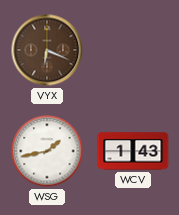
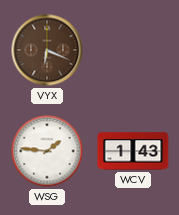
WSG: 1:43 -> 1:46
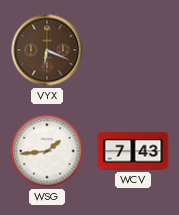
WSG: 1:46 -> 1:44
WCV: 1:43 -> 7:43
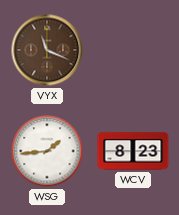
VYX: 6:19 -> 11:19
WCV: 7:43 -> 8:23
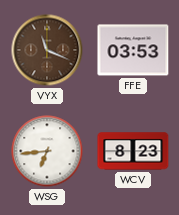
FFE: none -> 03:53
WSG: 1:44 -> 6:44
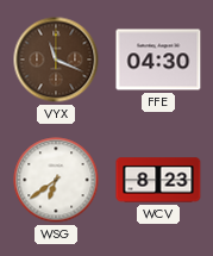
FFE: 03:53 -> 04:30
WSG: 6:44 -> 6:39
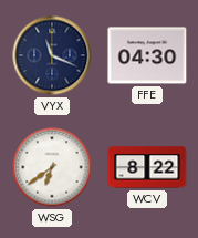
VYX dial: brown -> navy
WCV: 8:23 -> 8:22
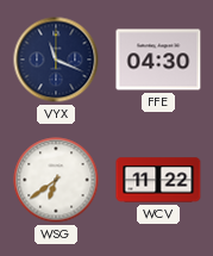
WCV: 8:22 -> 11:22
